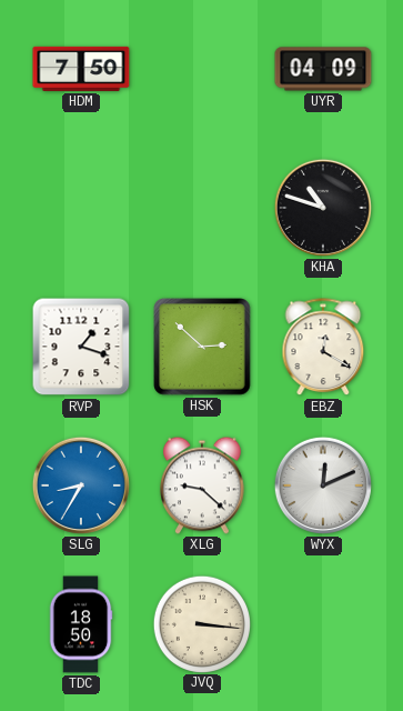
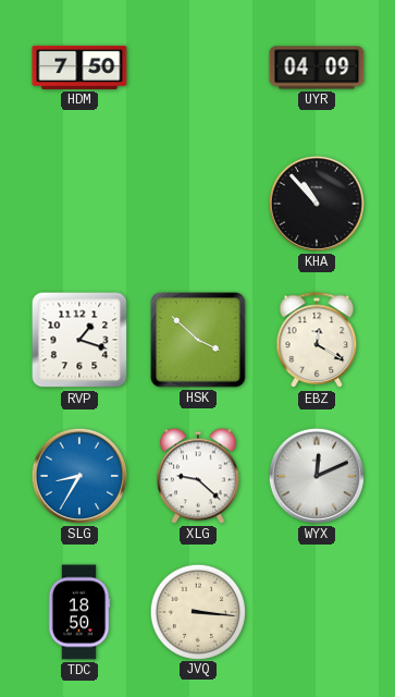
KHA: 10:48 -> 10:53
HSK: 2:52 -> 3:52
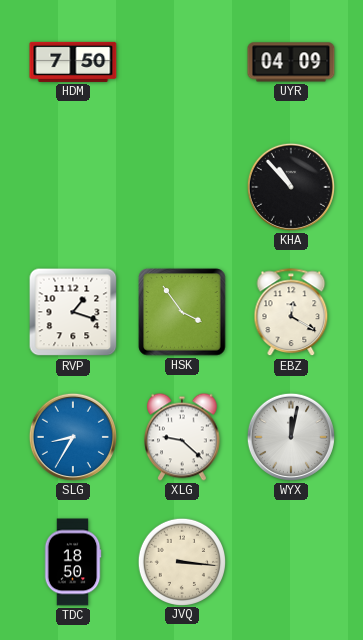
HSK: 3:52 -> 3:54
WYX: 12:11 -> 12:02
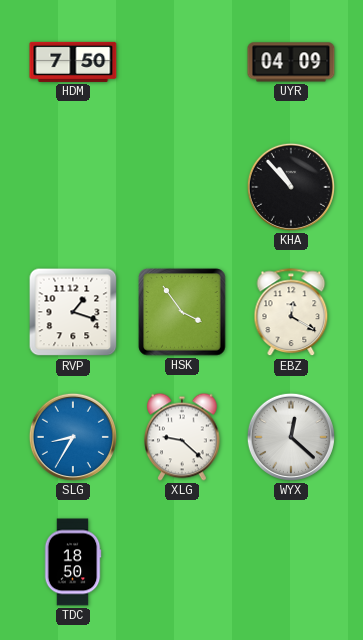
WYX: 12:02 -> 12:22
JVQ: 3:16 -> none
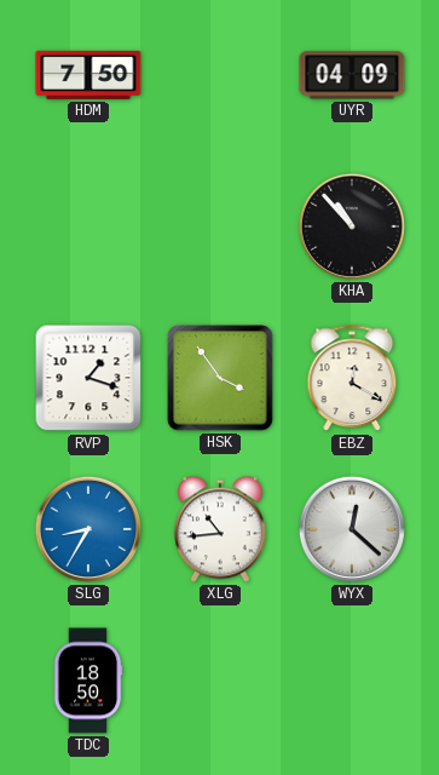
XLG: 9:22 -> 10:44
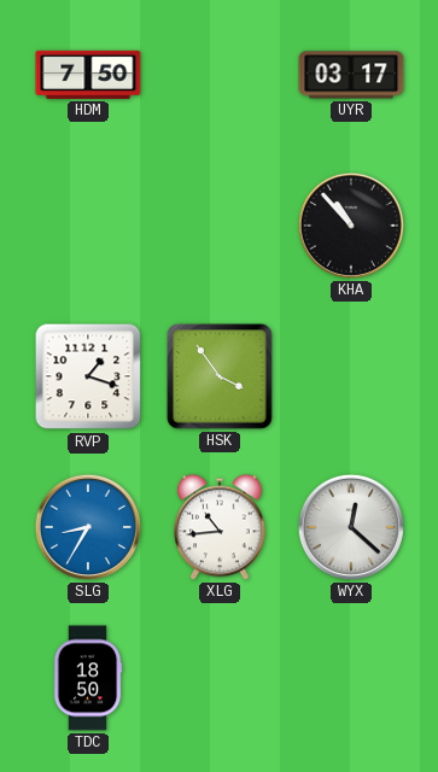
UYR: 04:09 -> 03:17
EBZ: 12:20 -> none
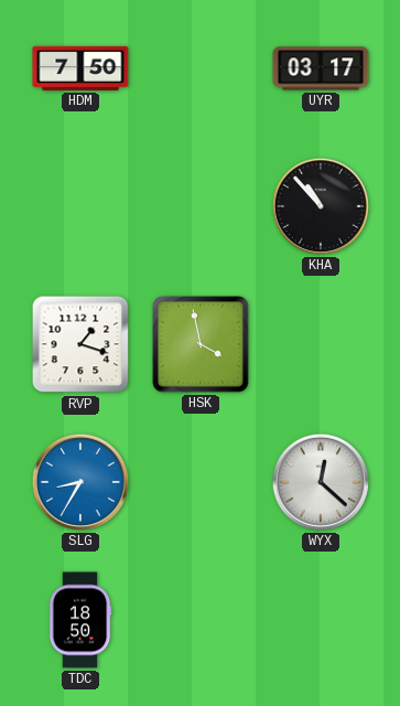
HSK: 3:54 -> 3:58
XLG: 10:44 -> none
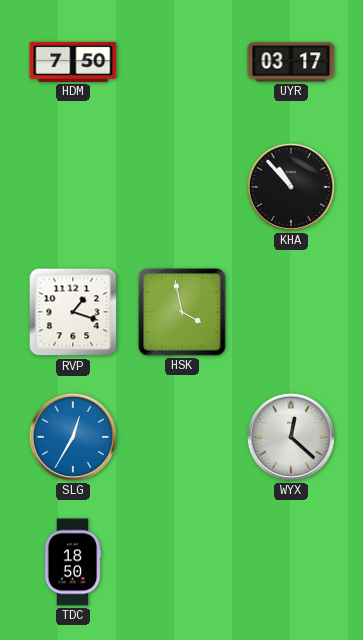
SLG: 8:35 -> 12:35
